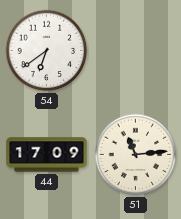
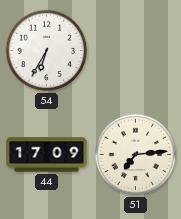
54: 6:39 -> 6:35
51: 11:14 -> 7:14
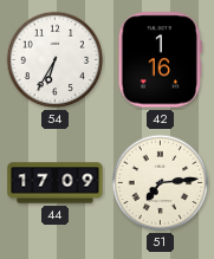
42: none -> 1:16
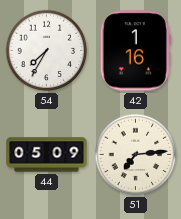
54: 6:35 -> 7:35
44: 17:09 -> 05:09
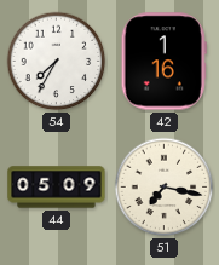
51: 7:14 -> 7:17
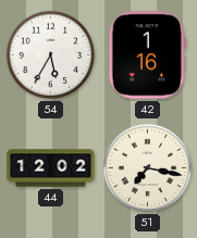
54: 7:35 -> 5:35
44: 05:09 -> 12:02
